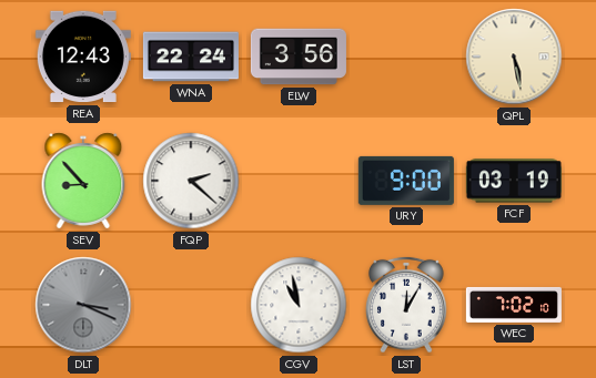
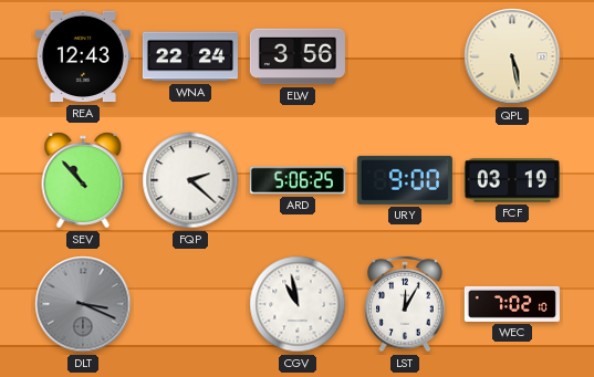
SEV: 8:53 -> 10:53
ARD: none -> 5:06
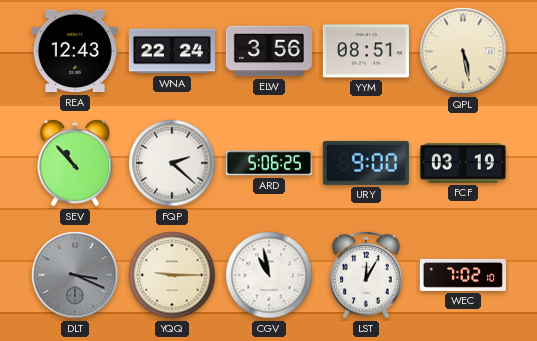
YYM: none -> 08:51
YQQ: none -> 9:15
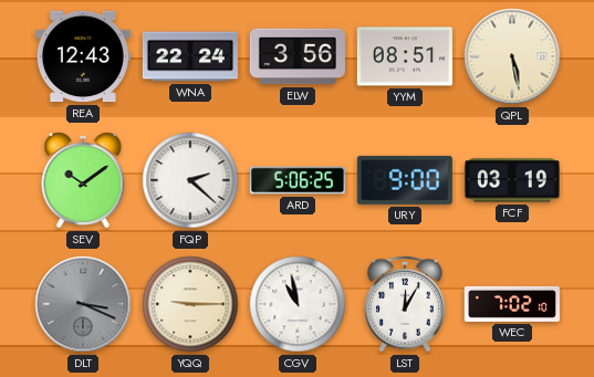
SEV: 10:53 -> 10:09
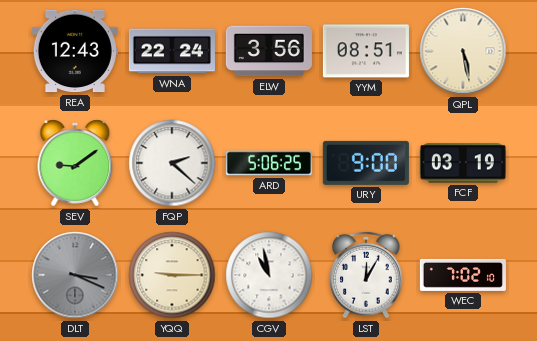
SEV: 10:09 -> 9:09
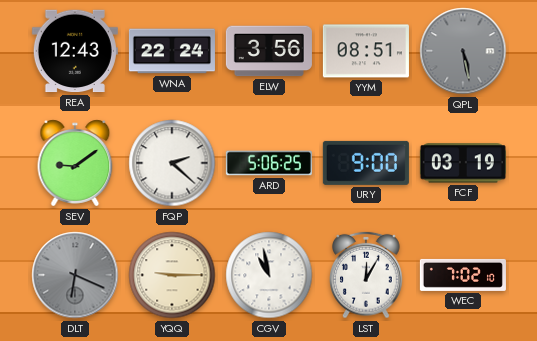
QPL dial: cream -> grey
DLT: 3:19 -> 6:19
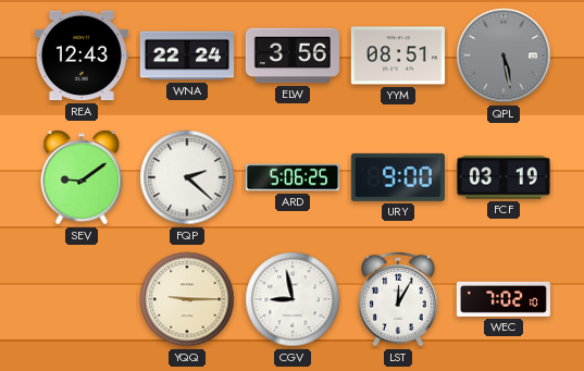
DLT: 6:19 -> none
CGV: 10:58 -> 8:58
